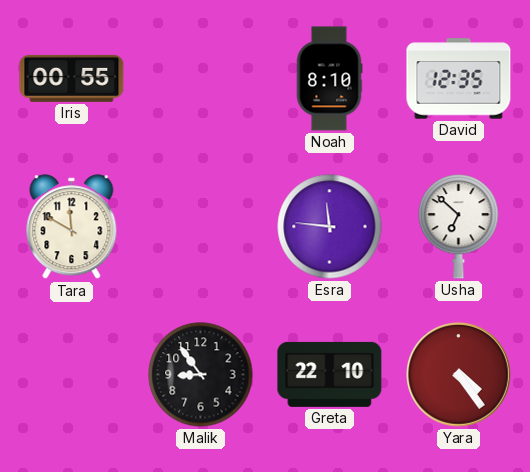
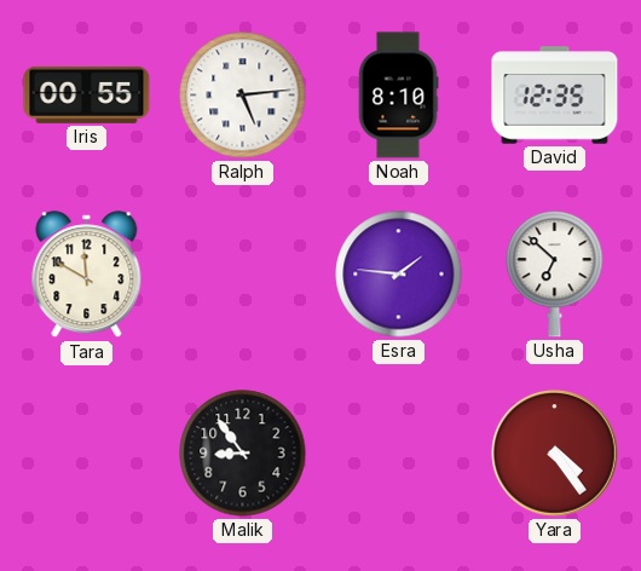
Ralph: none -> 5:14
Esra: 11:46 -> 1:46
Greta: 22:10 -> none
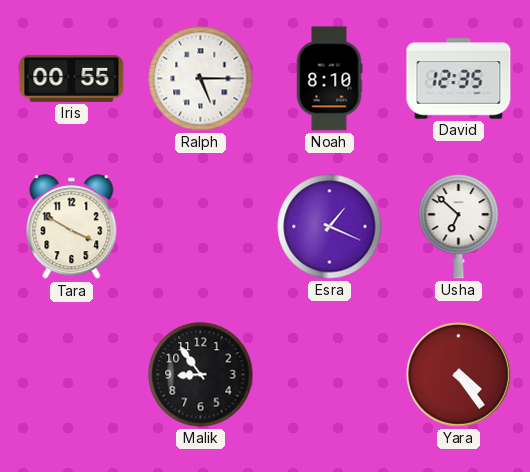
Ralph: 5:14 -> 5:15
Tara: 11:50 -> 3:50
Esra: 1:46 -> 1:19
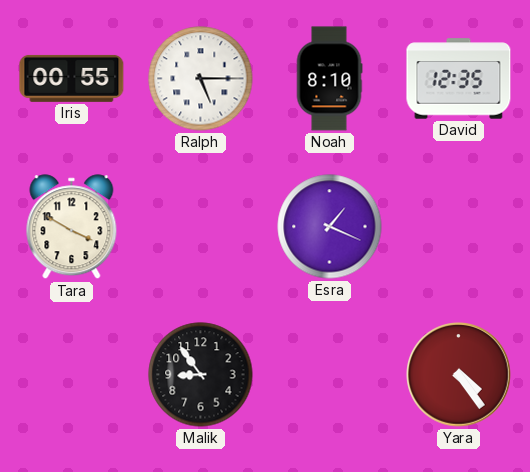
Usha: 6:52 -> none
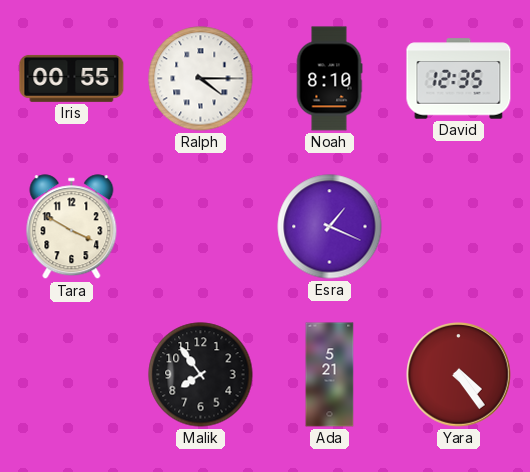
Ralph: 5:15 -> 4:15
Malik: 8:54 -> 7:54
Ada: none -> 5:21
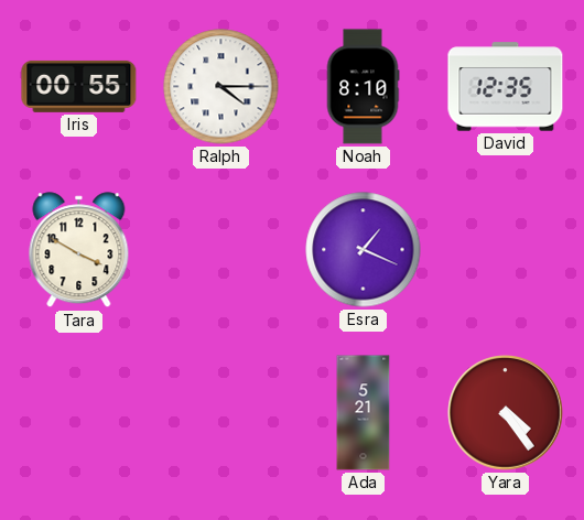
Malik: 7:54 -> none
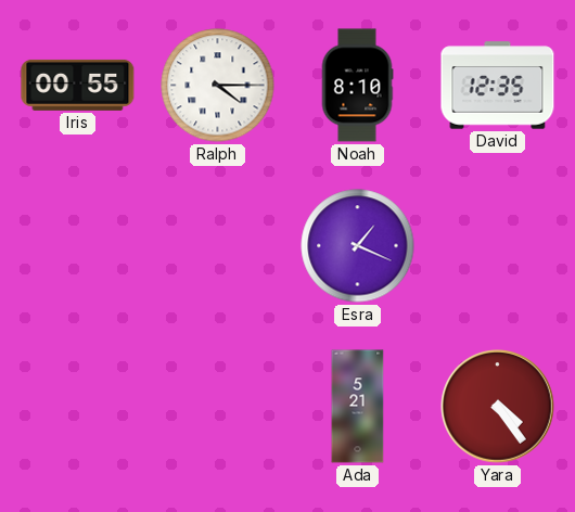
Tara: 3:50 -> none
